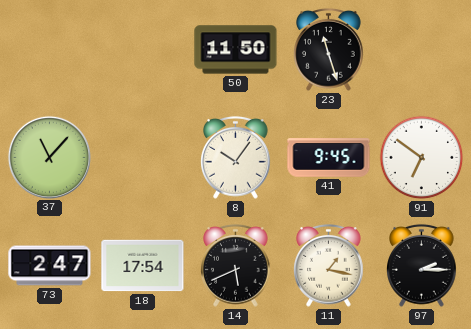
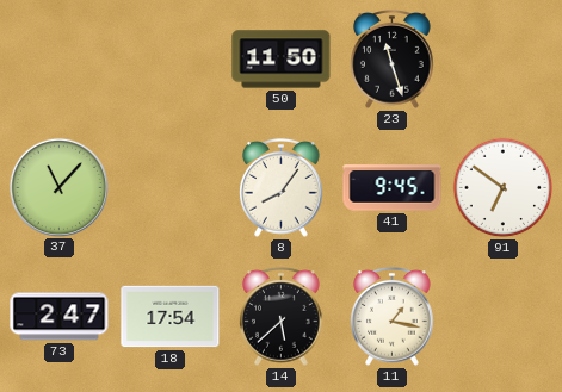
8: 10:06 -> 8:06
14: 5:41 -> 5:38
97: 2:15 -> none
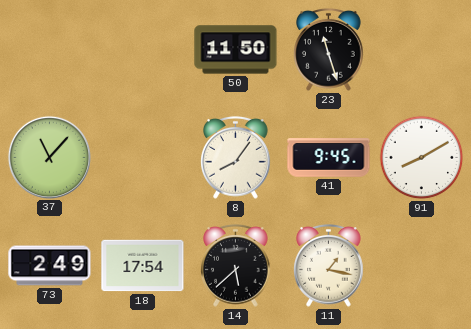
91: 6:51 -> 8:10
73: 2:47 -> 2:49
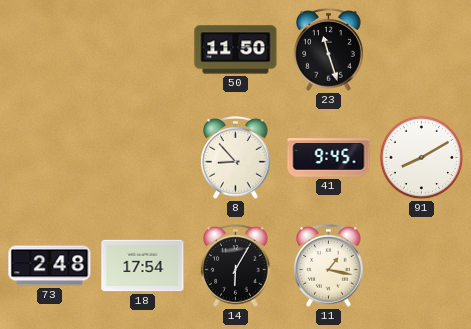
37: 11:07 -> none
8: 8:06 -> 8:53
73: 2:49 -> 2:48
14: 5:38 -> 6:05
